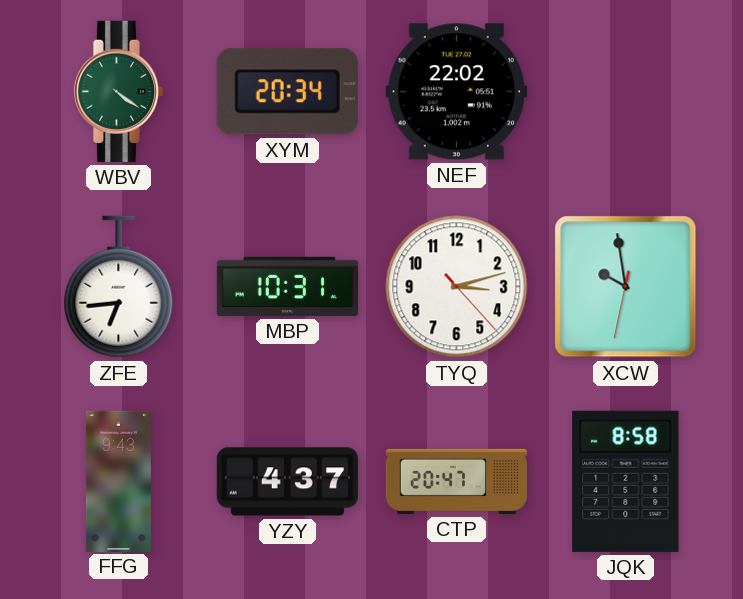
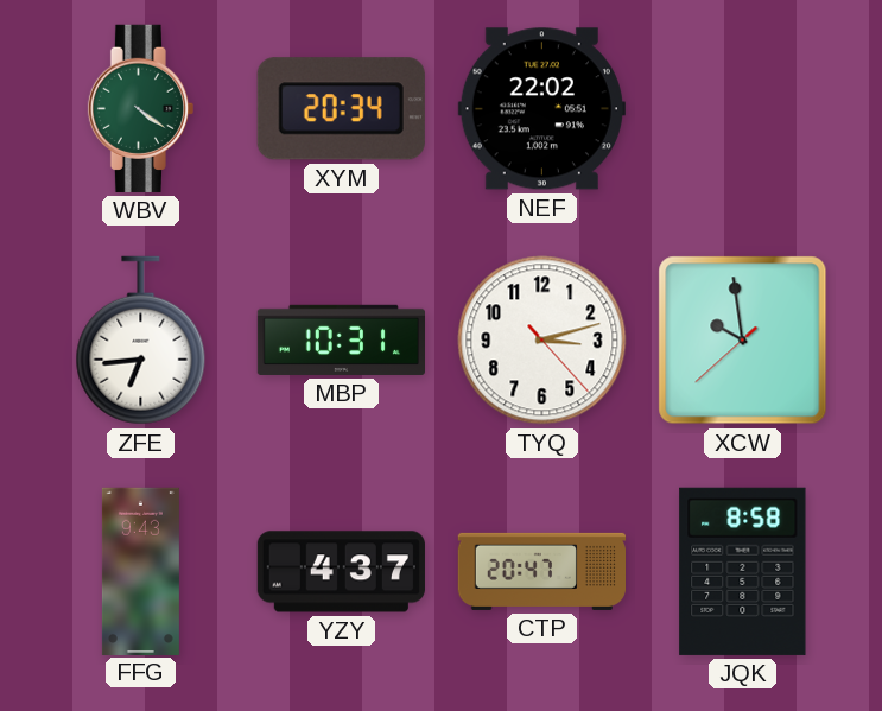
XCW: 9:58:32 -> 9:58:38
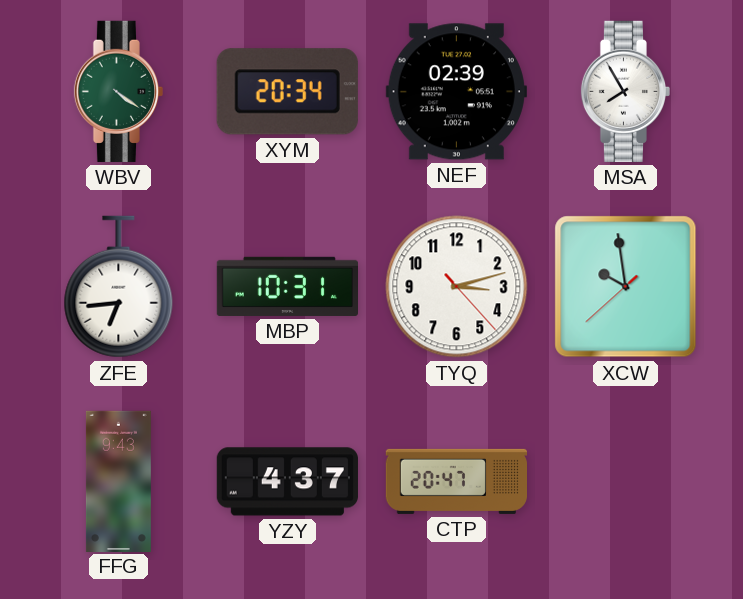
NEF: 22:02 -> 02:39
MSA: none -> 7:55
JQK: 8:58 -> none
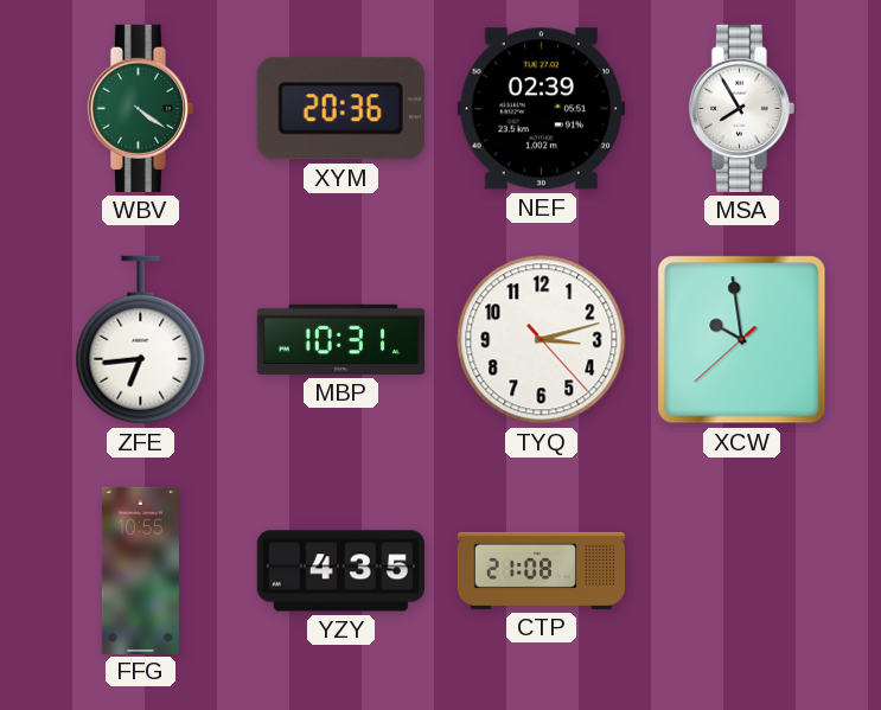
XYM: 20:34 -> 20:36
FFG: 9:43 -> 10:55
YZY: 4:37 -> 4:35
CTP: 20:47 -> 21:08
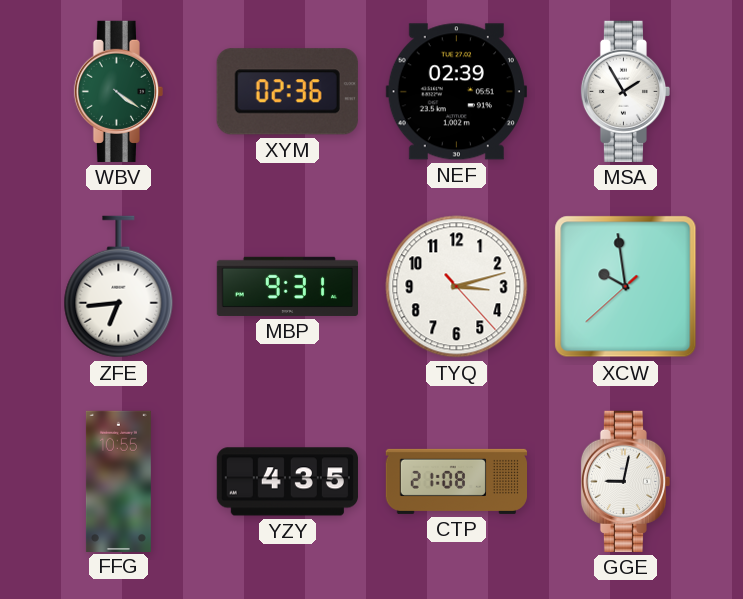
XYM: 20:36 -> 02:36
MSA: 7:55 -> 1:55
MBP: 10:31 -> 9:31
GGE: none -> 9:02
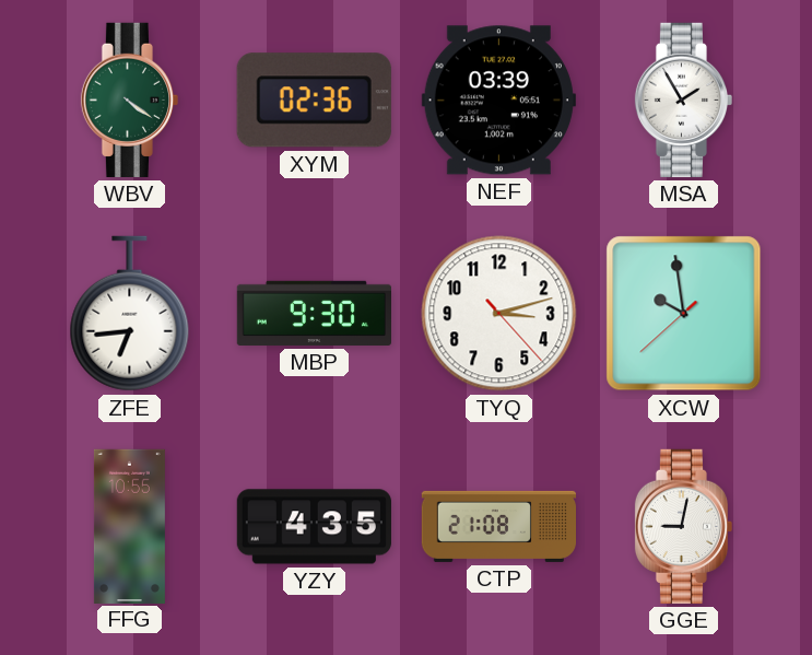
NEF: 02:39 -> 03:39
MBP: 9:31 -> 9:30
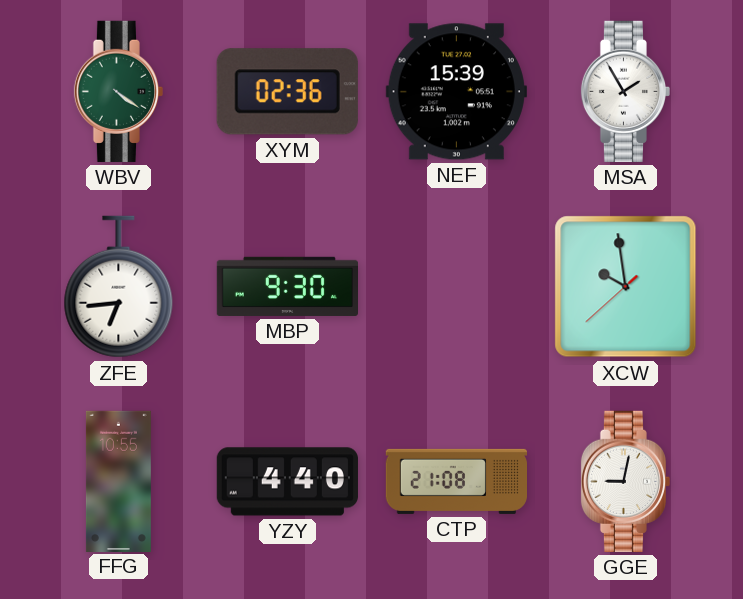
NEF: 03:39 -> 15:39
TYQ: 3:12 -> none
YZY: 4:35 -> 4:40
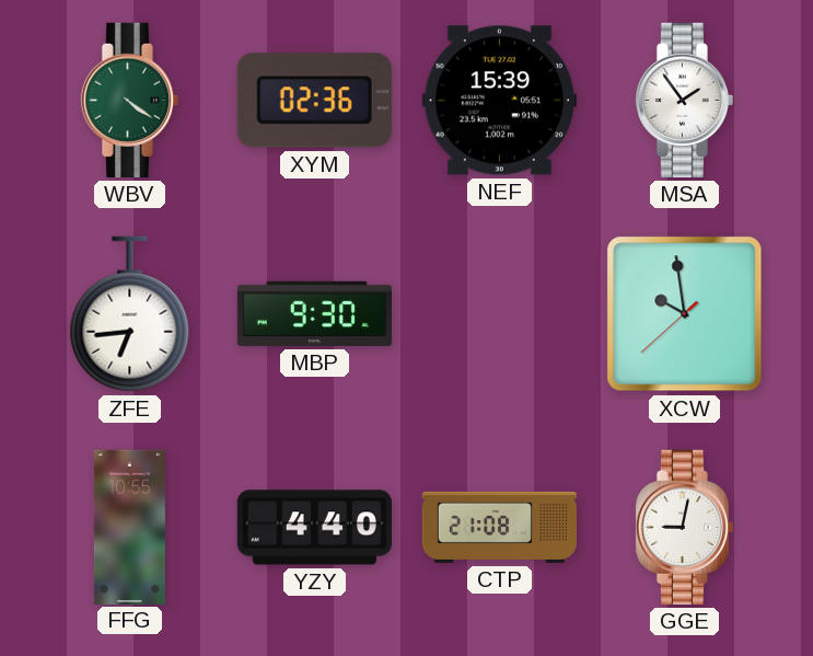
MSA: 1:55 -> 1:54
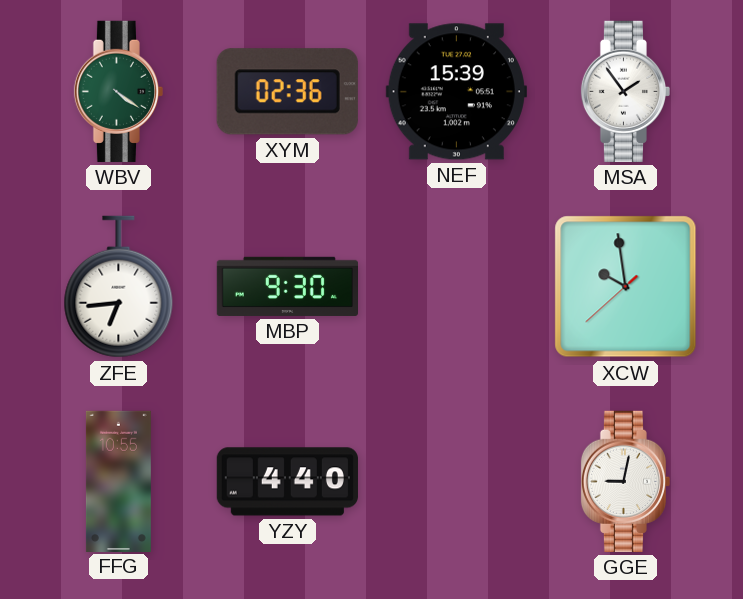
CTP: 21:08 -> none
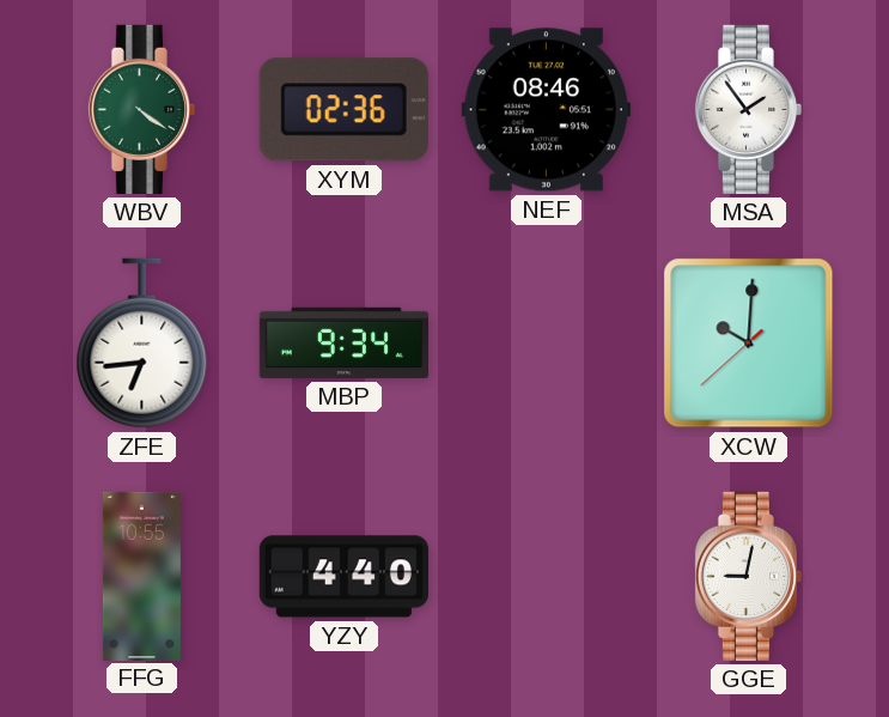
NEF: 15:39 -> 08:46
MBP: 9:30 -> 9:34
XCW: 9:58 -> 10:00
